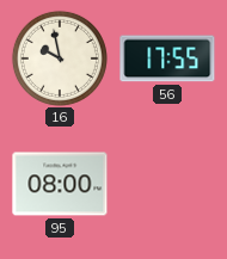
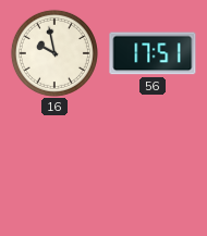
56: 17:55 -> 17:51
95: 08:00 -> none
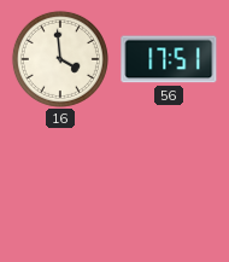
16: 9:58 -> 3:59
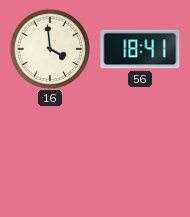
56: 17:51 -> 18:41
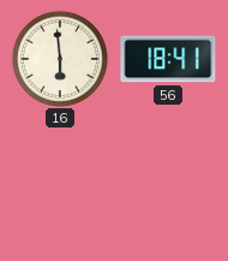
16: 3:59 -> 5:59
